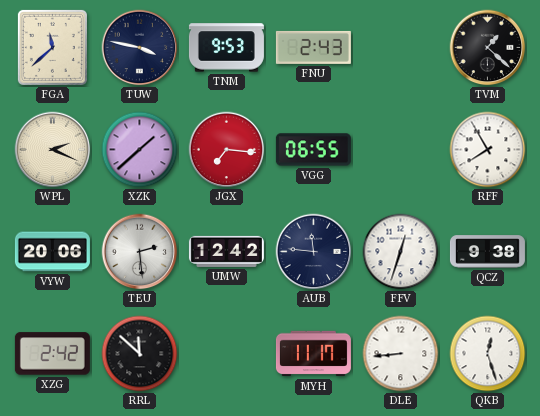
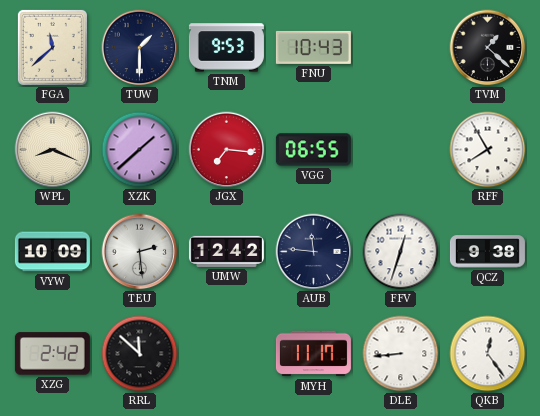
TUW: 3:47 -> 1:30
FNU: 2:43 -> 10:43
WPL: 2:19 -> 8:19
VYW: 20:06 -> 10:09
QKB: 12:27 -> 12:24
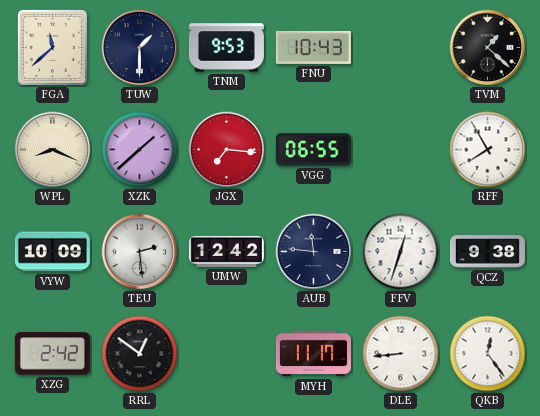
RRL: 11:52 -> 12:51
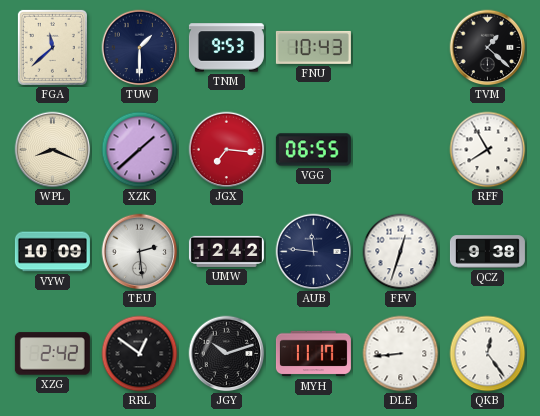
JGY: none -> 10:12
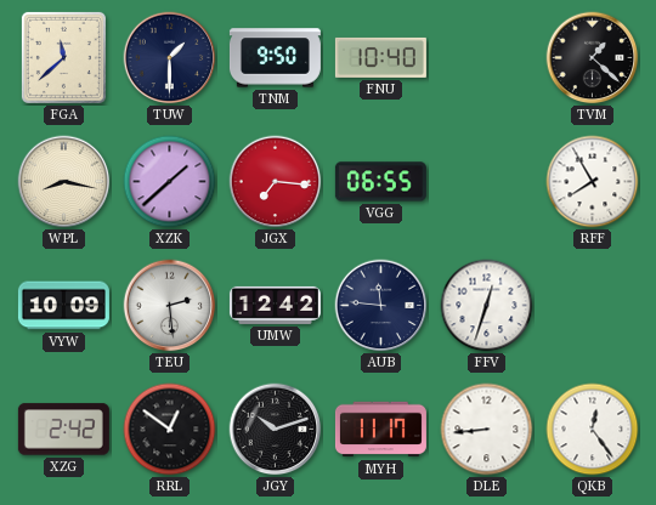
TNM: 9:53 -> 9:50
FNU: 10:43 -> 10:40
WPL: 8:19 -> 8:17
QCZ: 9:38 -> none
